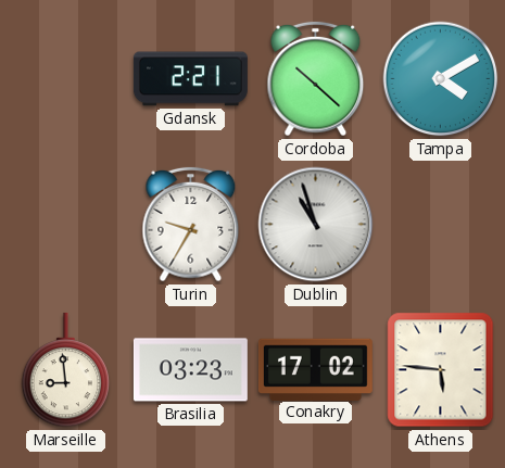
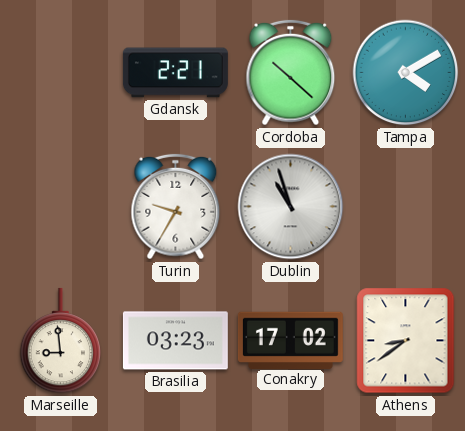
Athens: 5:46 -> 8:39
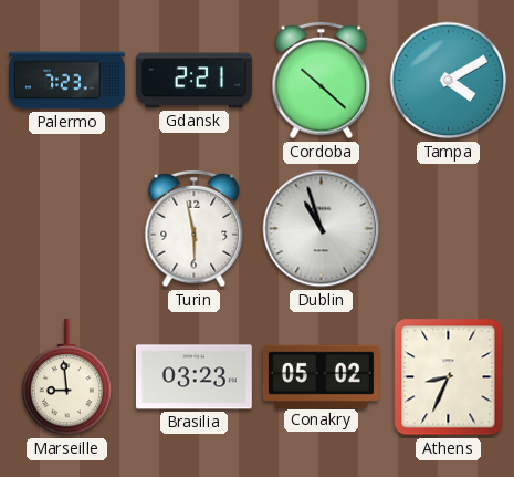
Palermo: none -> 7:23
Turin: 9:35 -> 5:58
Conakry: 17:02 -> 05:02
Athens: 8:39 -> 8:34
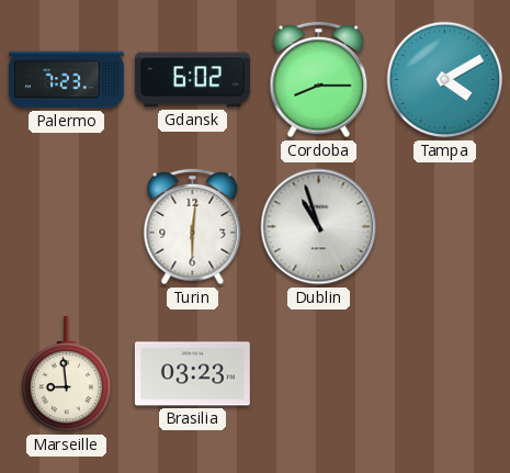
Gdansk: 2:21 -> 6:02
Cordoba: 10:22 -> 8:15
Turin: 5:58 -> 6:01
Conakry: 05:02 -> none
Athens: 8:34 -> none
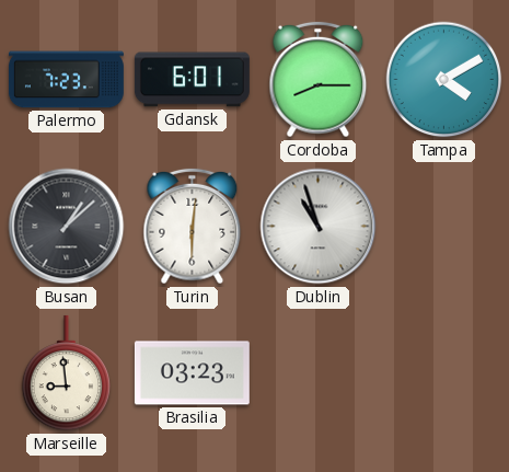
Gdansk: 6:02 -> 6:01
Busan: none -> 1:08
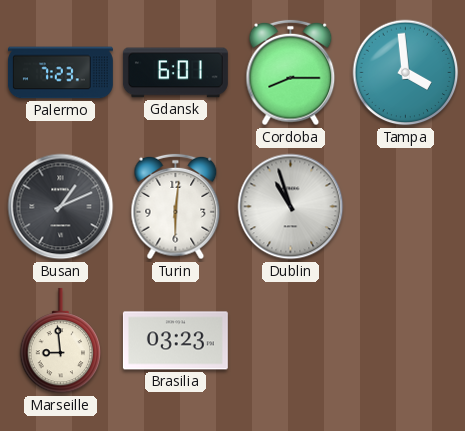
Tampa: 4:10 -> 3:59
Busan: 1:08 -> 1:11
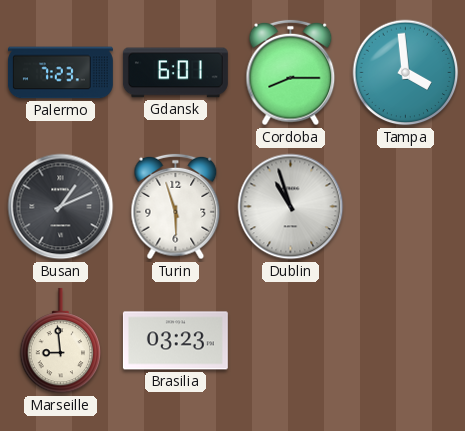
Turin: 6:01 -> 5:57
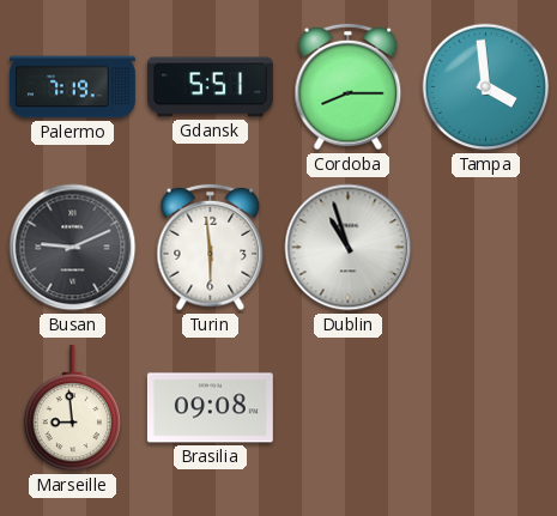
Palermo: 7:23 -> 7:19
Gdansk: 6:01 -> 5:51
Busan: 1:11 -> 9:11
Turin: 5:57 -> 5:59
Brasilia: 03:23 -> 09:08
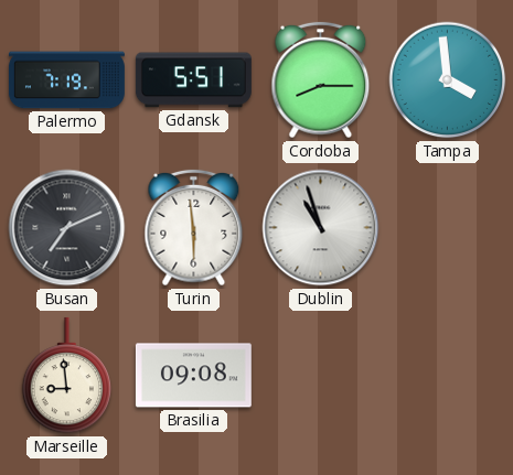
Busan: 9:11 -> 7:11
